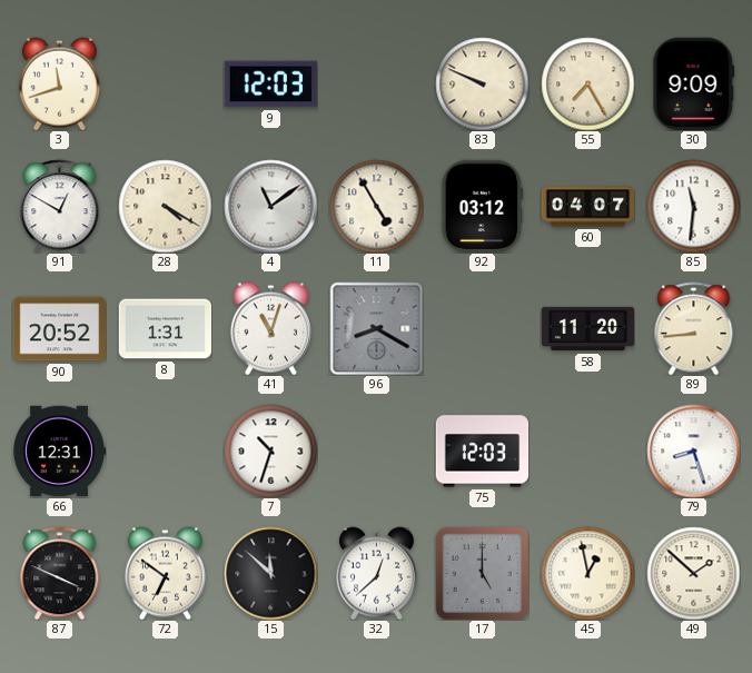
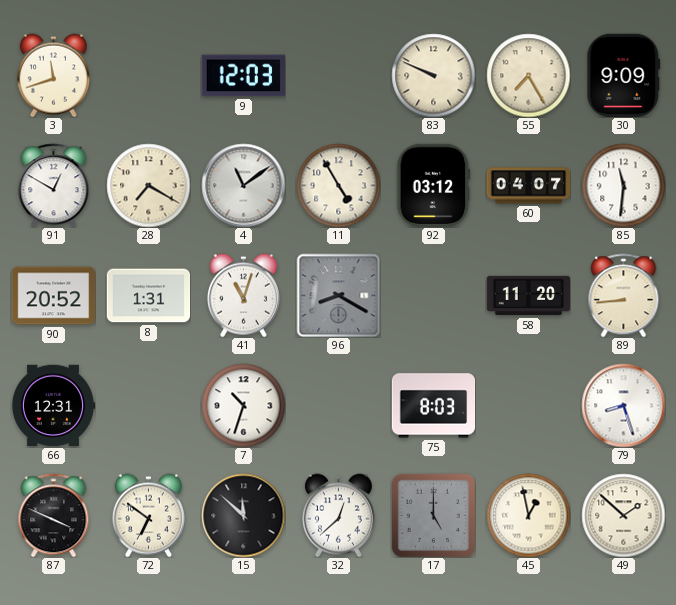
28: 4:20 -> 7:20
75: 12:03 -> 8:03
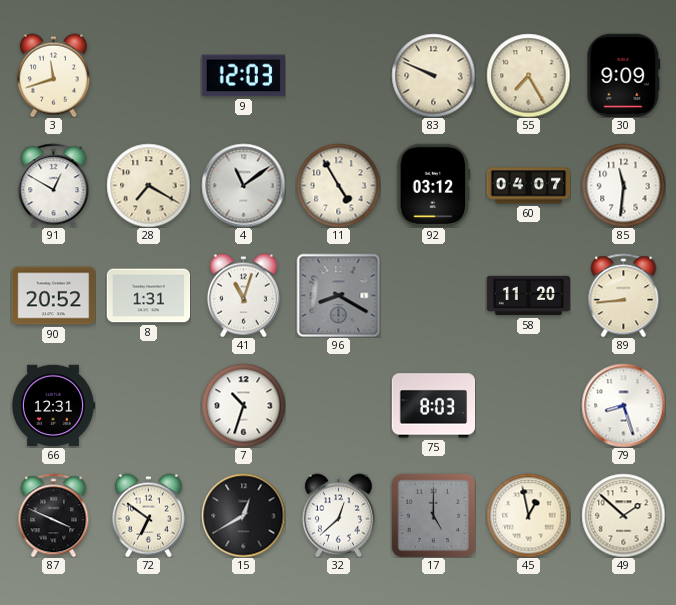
15: 11:52 -> 12:40
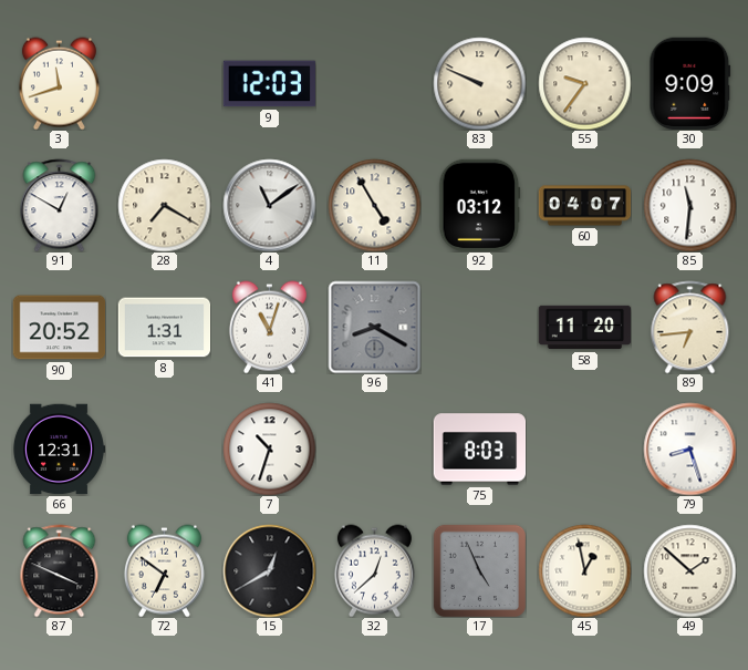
55: 7:25 -> 9:36
89: 8:44 -> 6:44
17: 5:00 -> 4:56
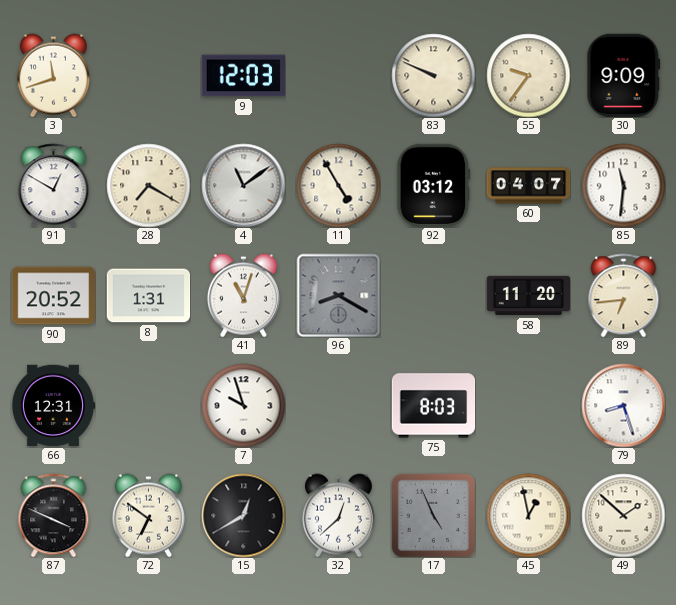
7: 10:33 -> 9:57
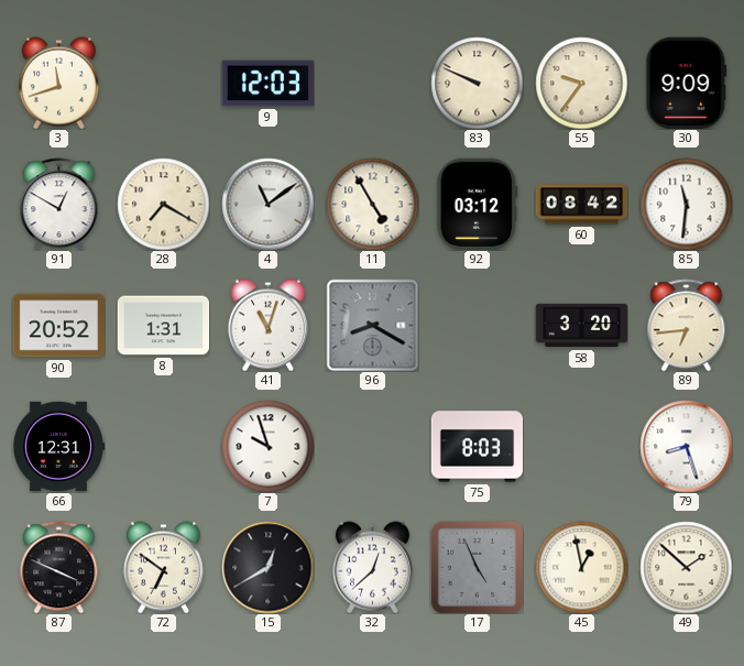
60: 04:07 -> 08:42
58: 11:20 -> 3:20
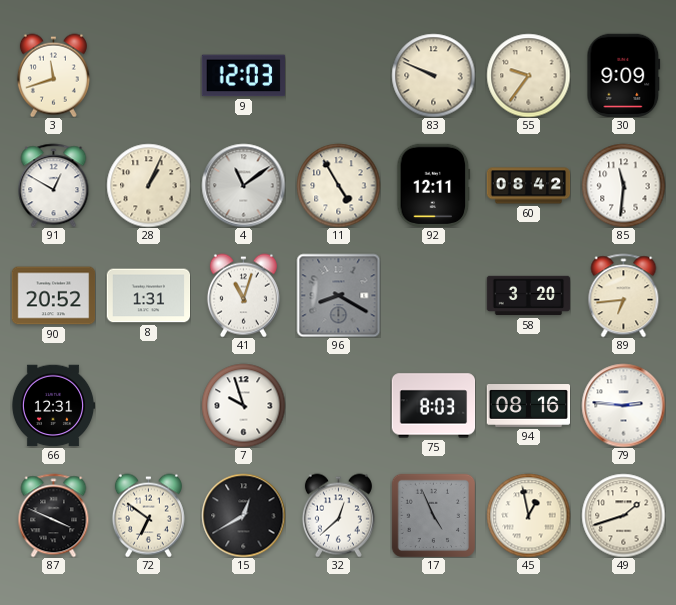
28: 7:20 -> 1:04
92: 03:12 -> 12:11
94: none -> 08:16
79: 8:27 -> 2:46
49: 1:52 -> 1:42
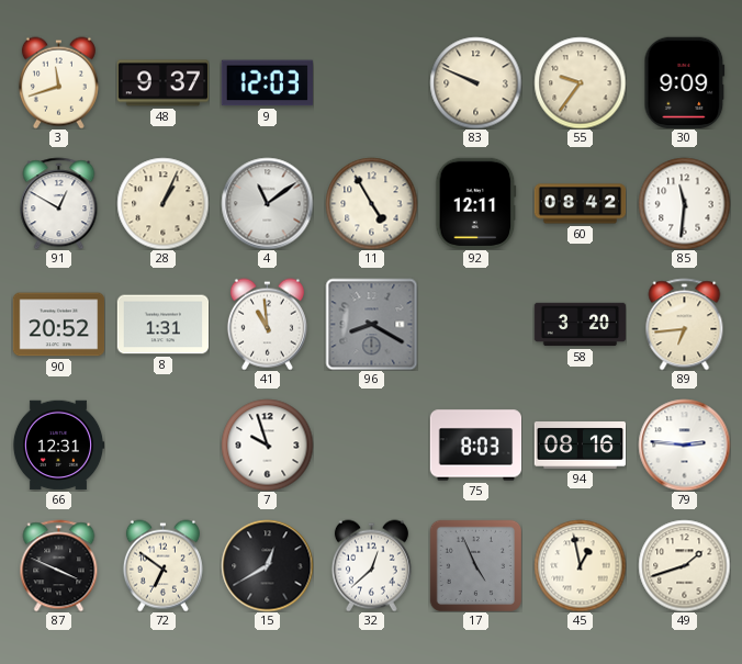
48: none -> 9:37
41: 11:03 -> 10:59
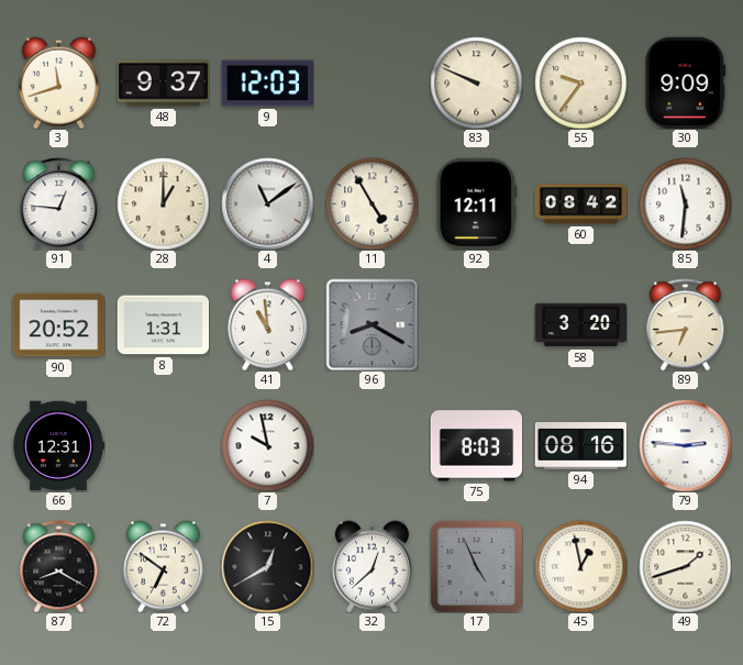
91: 12:50 -> 12:46
28: 1:04 -> 1:00
7: 9:57 -> 9:58
87: 3:49 -> 8:20
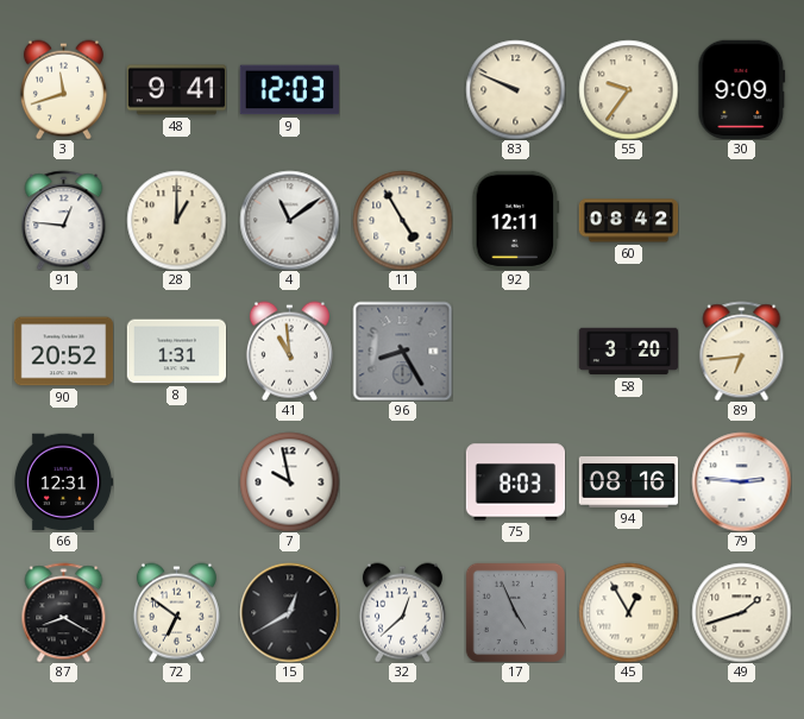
48: 9:37 -> 9:41
85: 11:31 -> none
96: 8:20 -> 8:25
45: 12:58 -> 12:55
